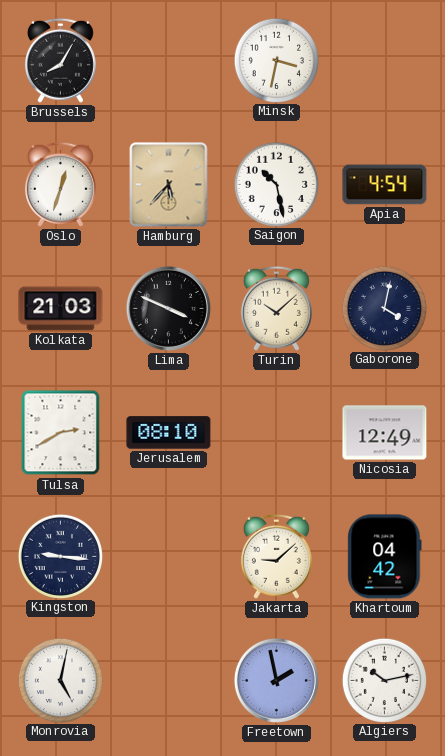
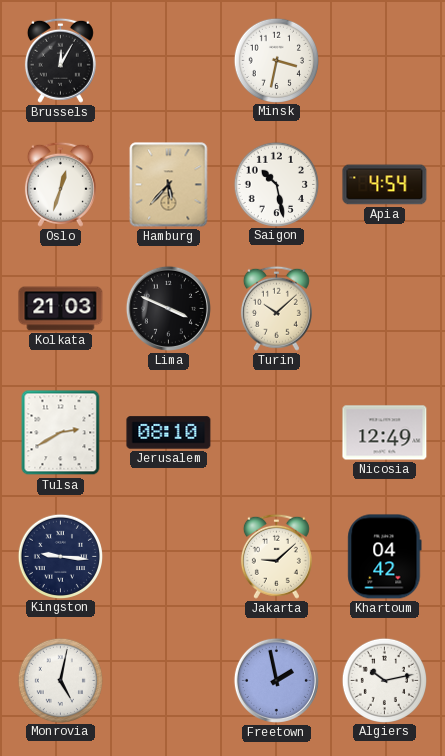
Brussels: 8:05 -> 12:05
Gaborone: 4:02 -> none
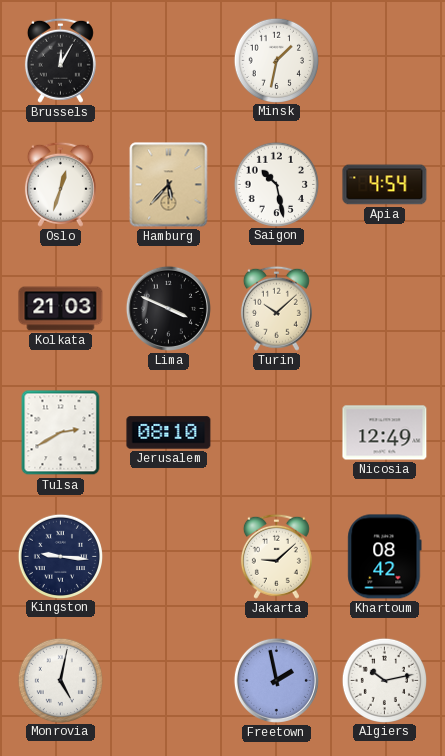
Minsk: 3:32 -> 1:32
Khartoum: 04:42 -> 08:42
